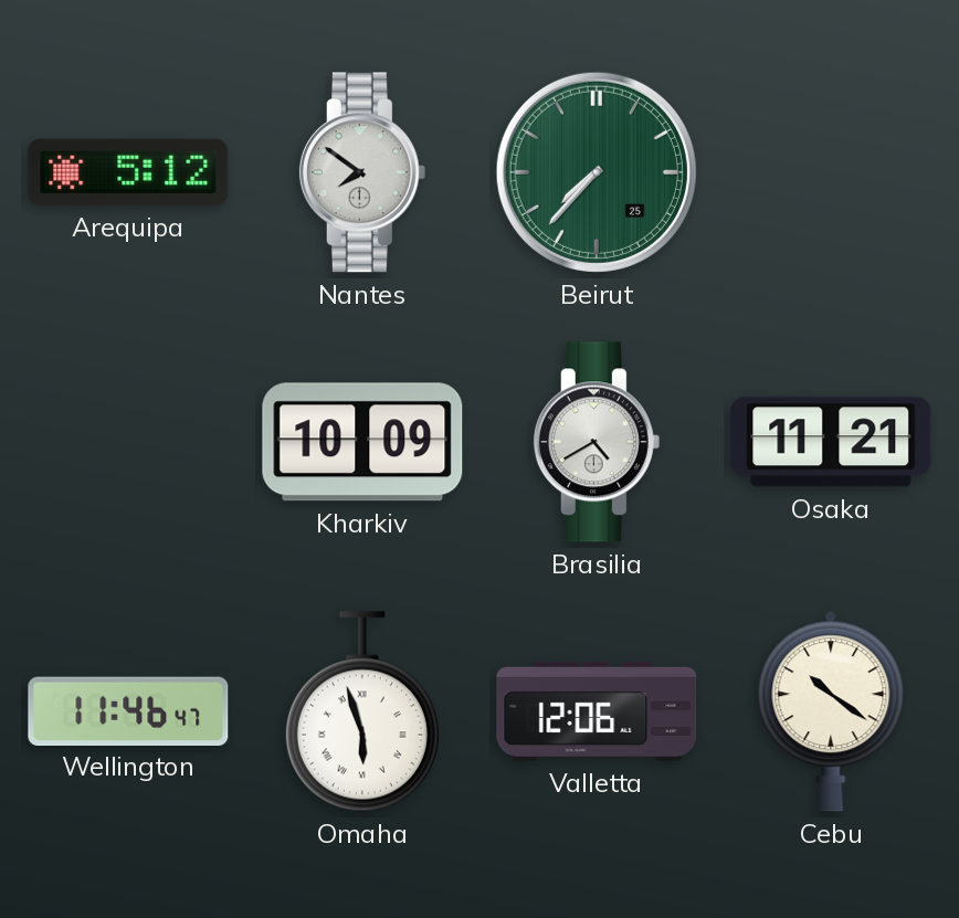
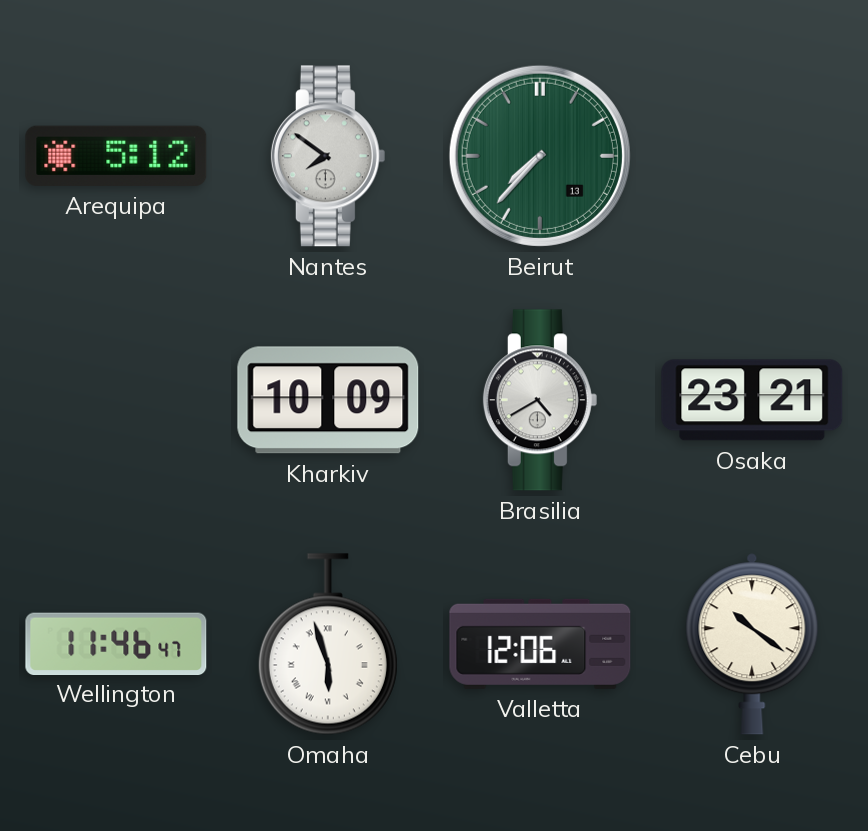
Beirut date: 25 -> 13
Osaka: 11:21 -> 23:21
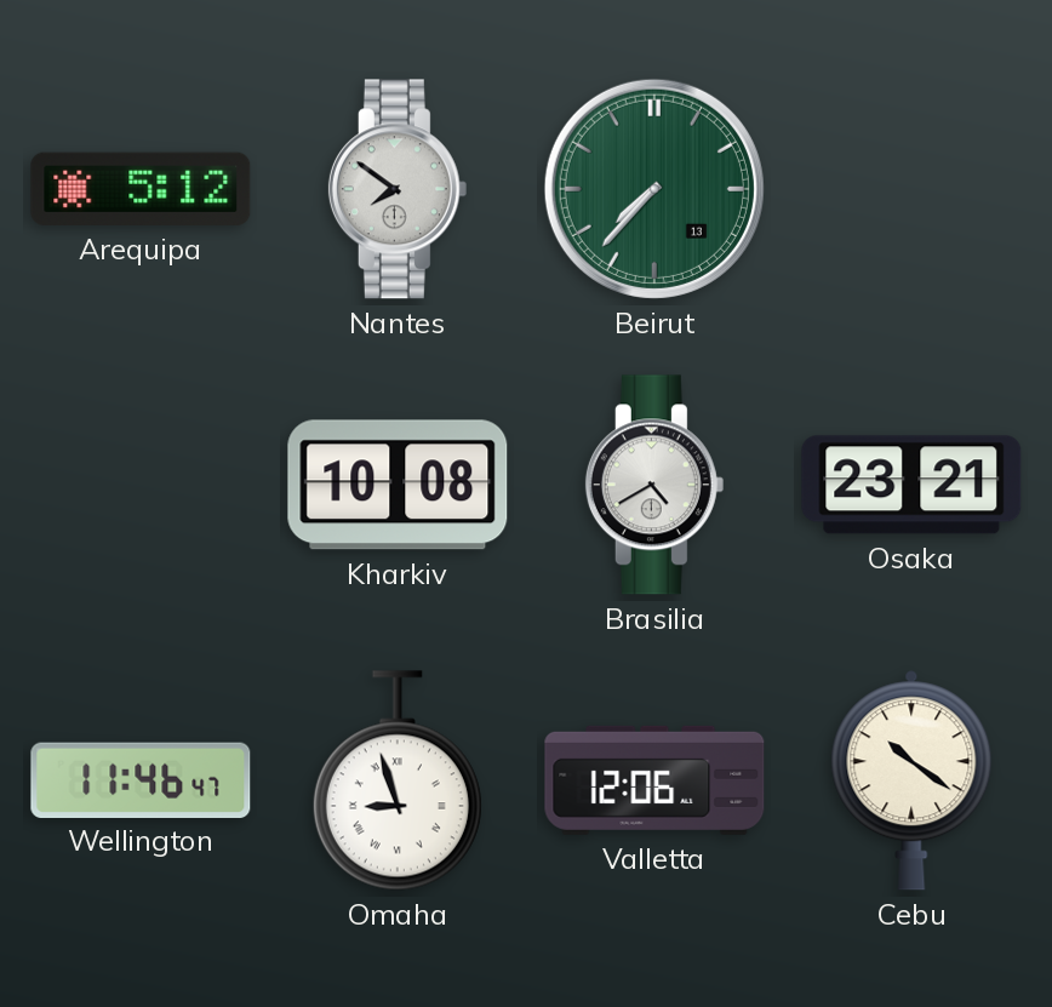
Kharkiv: 10:09 -> 10:08
Omaha: 5:57 -> 8:57
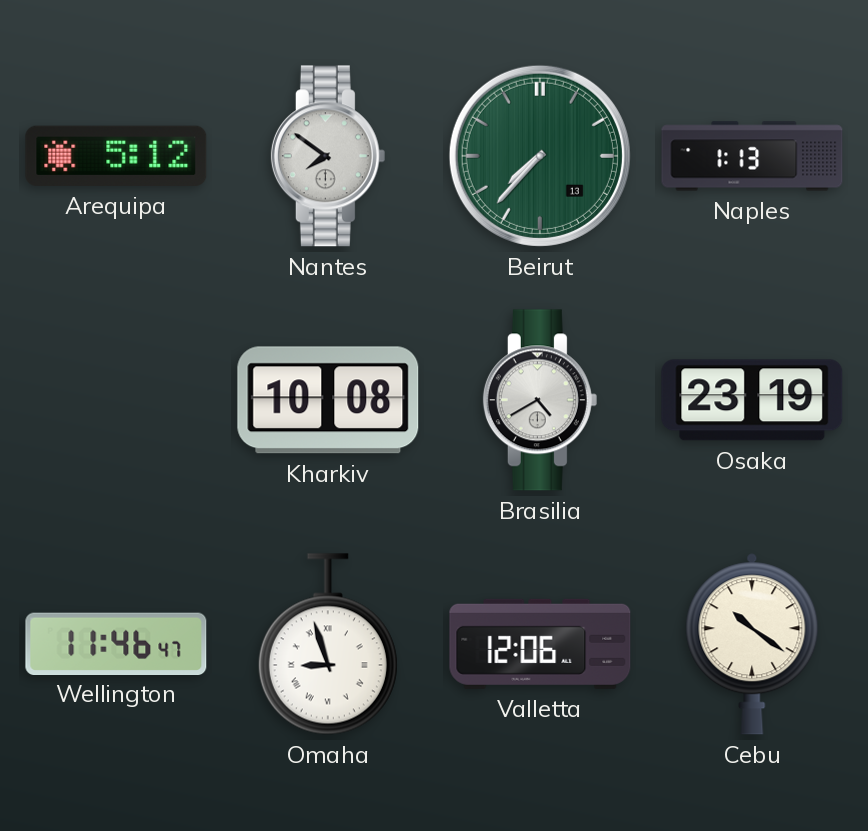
Naples: none -> 1:13
Osaka: 23:21 -> 23:19
